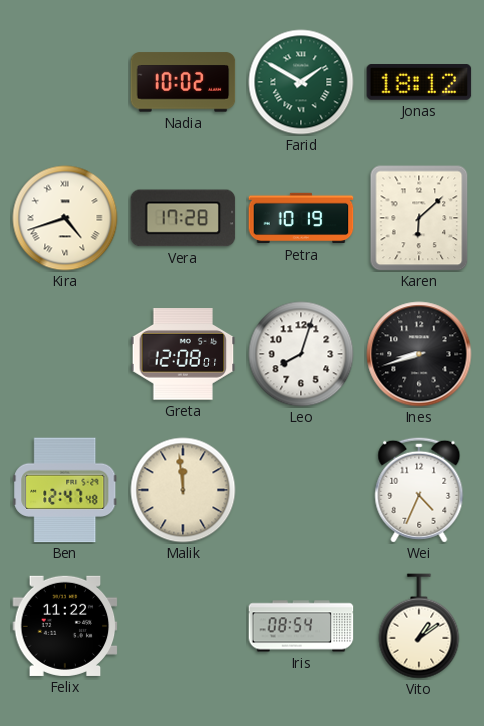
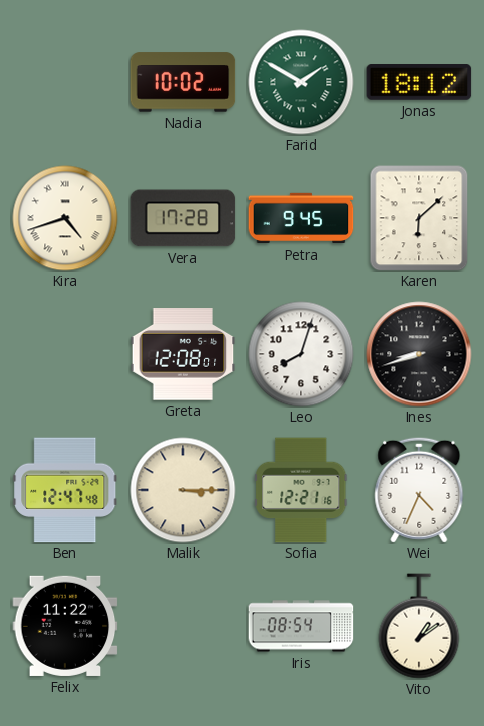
Petra: 10:19 -> 9:45
Malik: 11:59 -> 3:15
Sofia: none -> 12:21
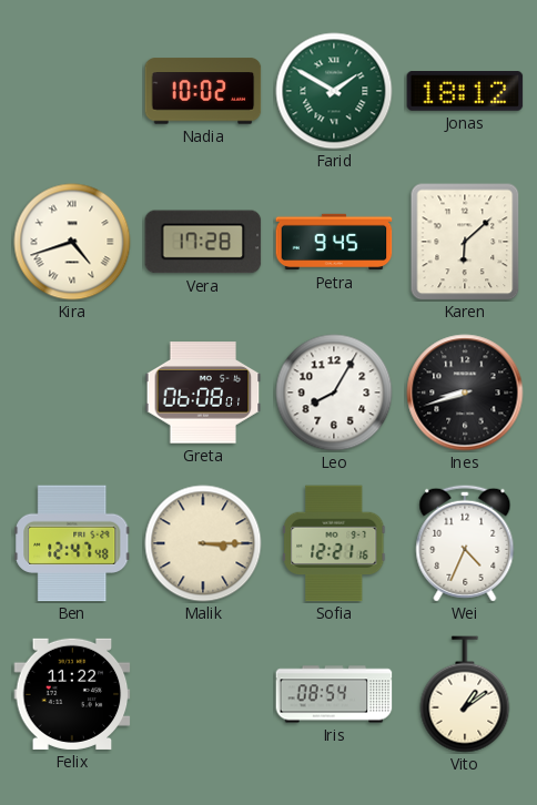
Greta: 12:08 -> 06:08
Leo: 8:03 -> 8:05
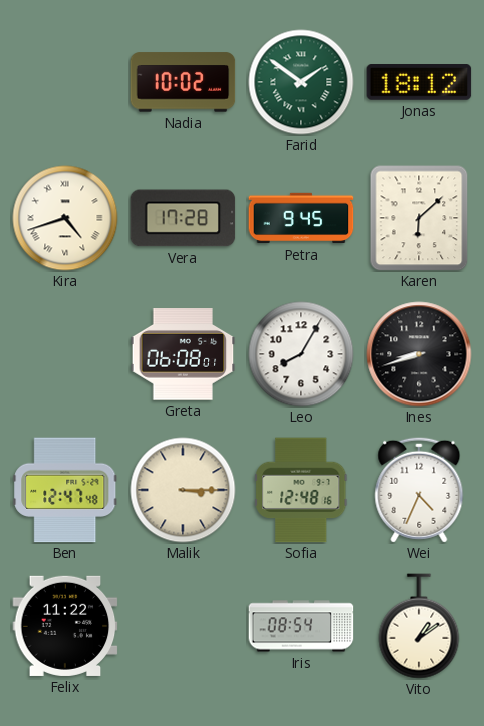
Farid: 1:50 -> 1:51
Sofia: 12:21 -> 12:48
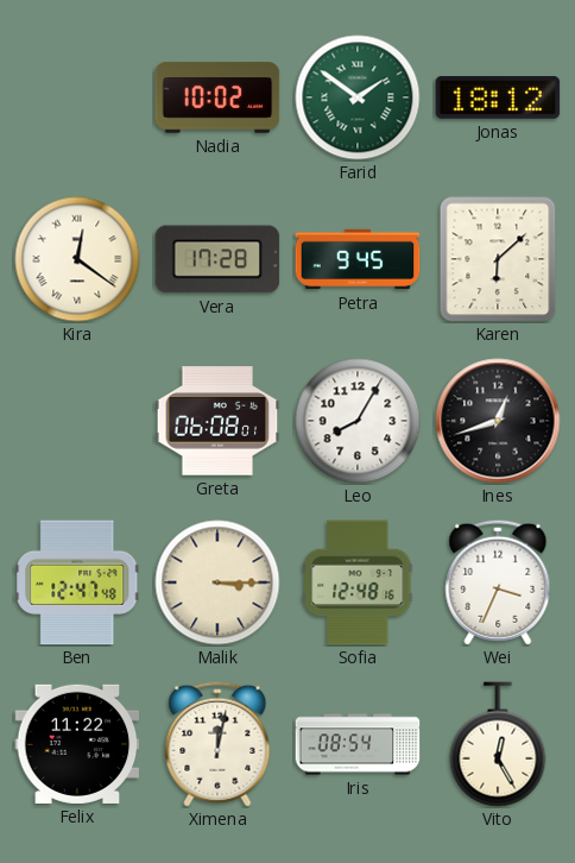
Kira: 4:42 -> 12:21
Ines: 8:42 -> 12:42
Wei: 4:34 -> 3:34
Ximena: none -> 12:02
Vito: 1:09 -> 12:25
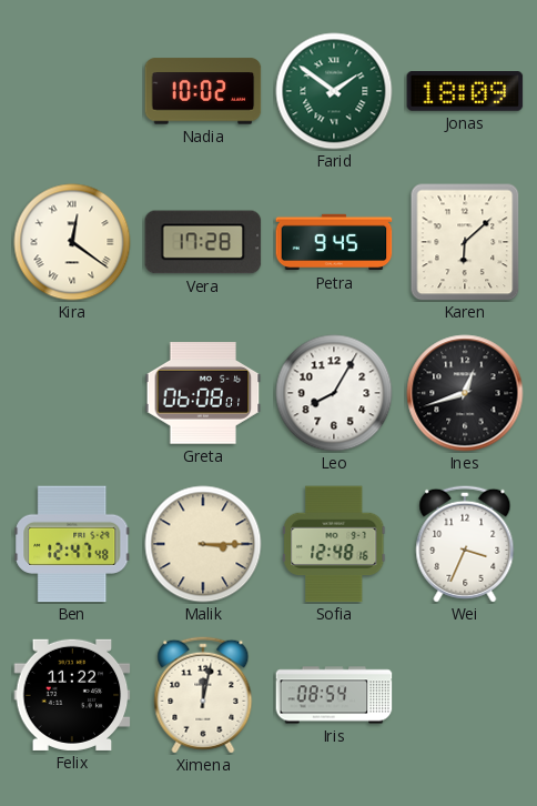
Jonas: 18:12 -> 18:09
Vito: 12:25 -> none
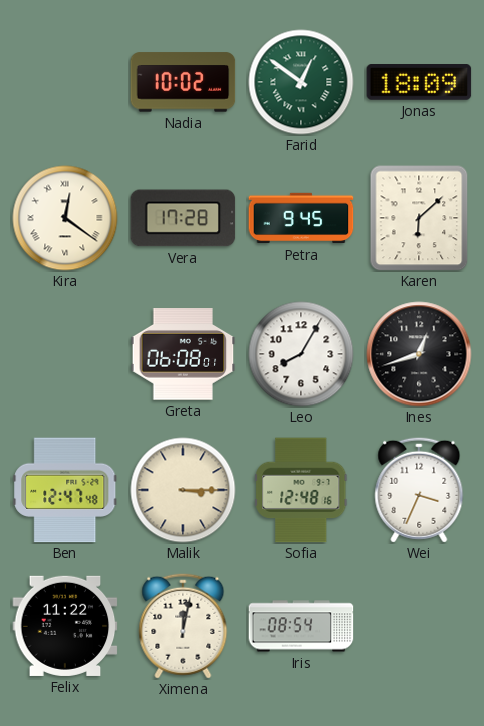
Farid: 1:51 -> 12:51
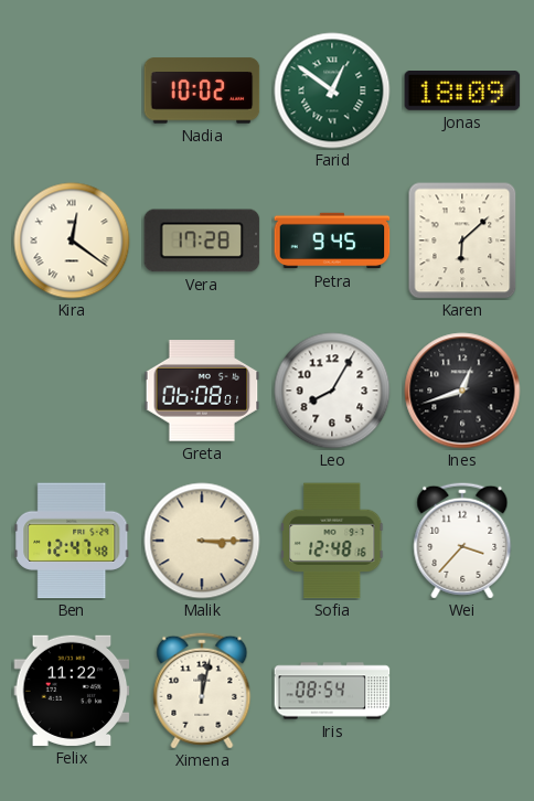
Wei: 3:34 -> 3:37
